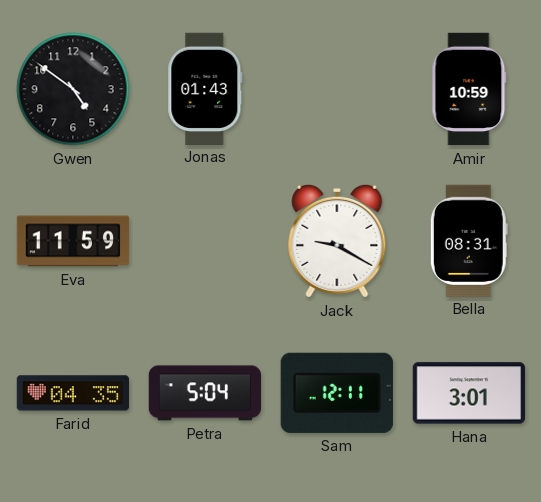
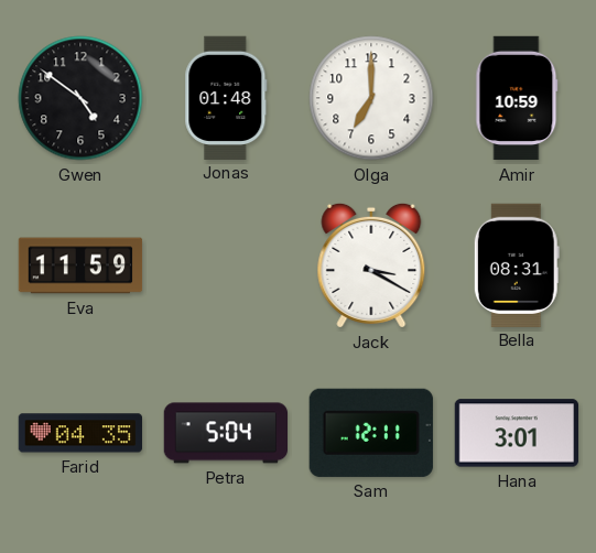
Jonas: 01:43 -> 01:48
Olga: none -> 7:00
Jack: 9:20 -> 3:20
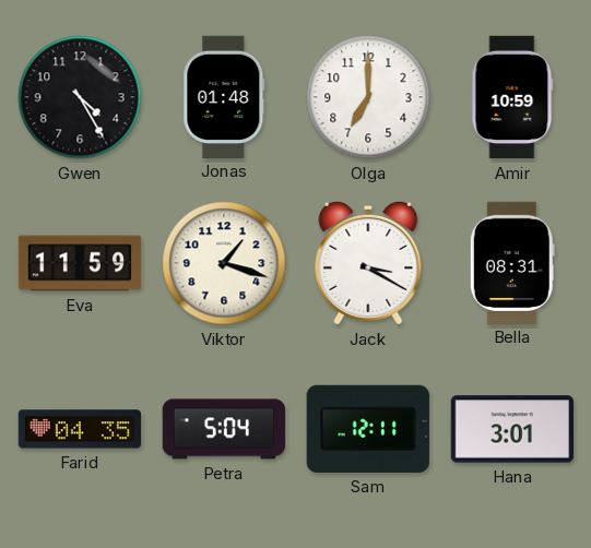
Gwen: 4:51 -> 4:25
Viktor: none -> 1:18
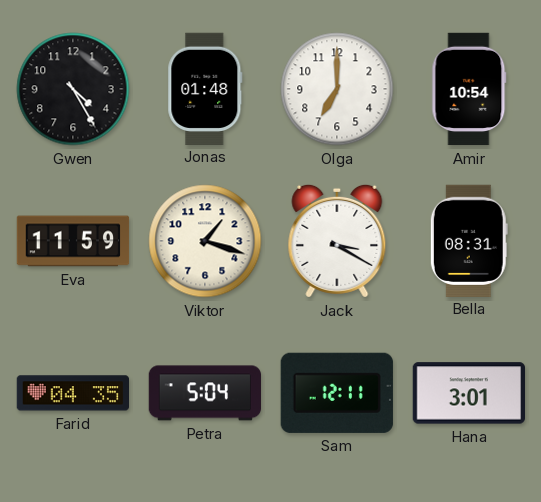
Amir: 10:59 -> 10:54
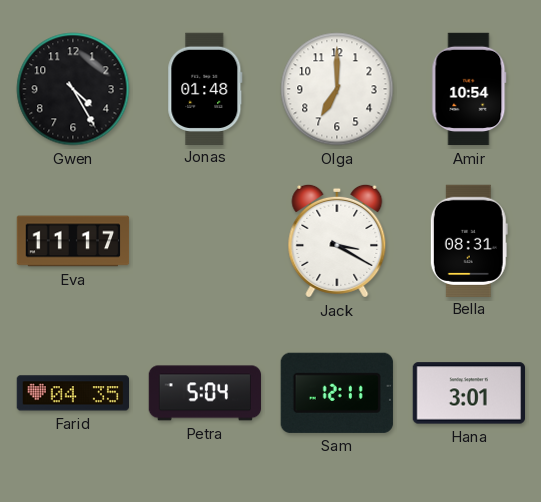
Eva: 11:59 -> 11:17
Viktor: 1:18 -> none
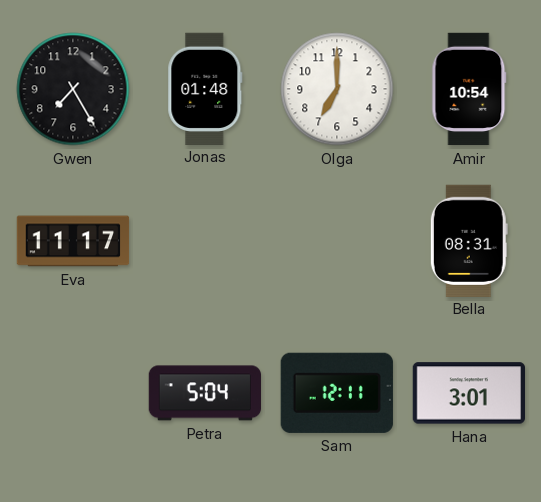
Gwen: 4:25 -> 7:25
Jack: 3:20 -> none
Farid: 04:35 -> none
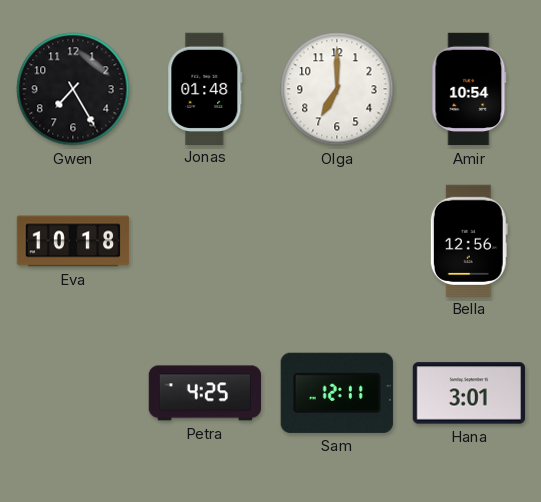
Eva: 11:17 -> 10:18
Bella: 08:31 -> 12:56
Petra: 5:04 -> 4:25
